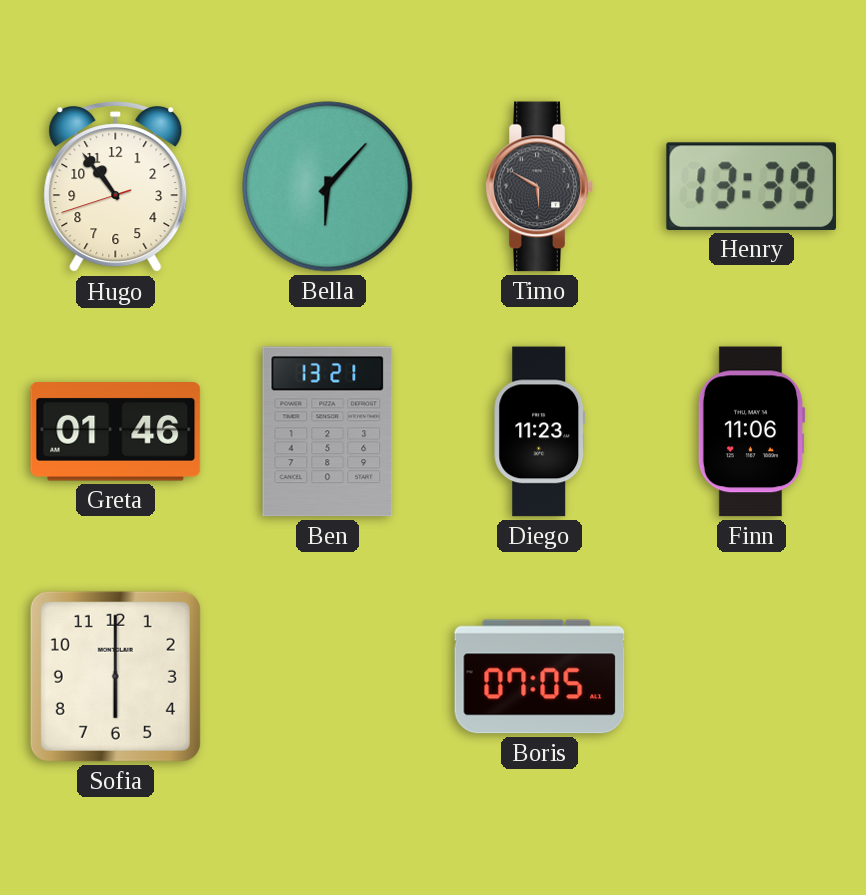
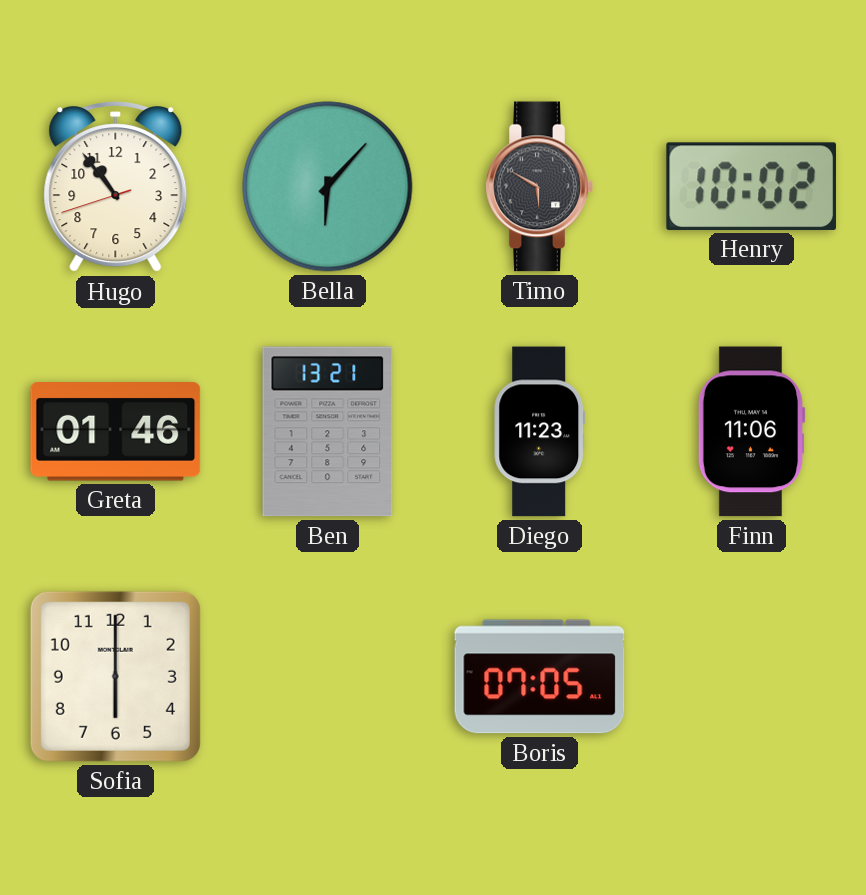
Henry: 13:39 -> 10:02
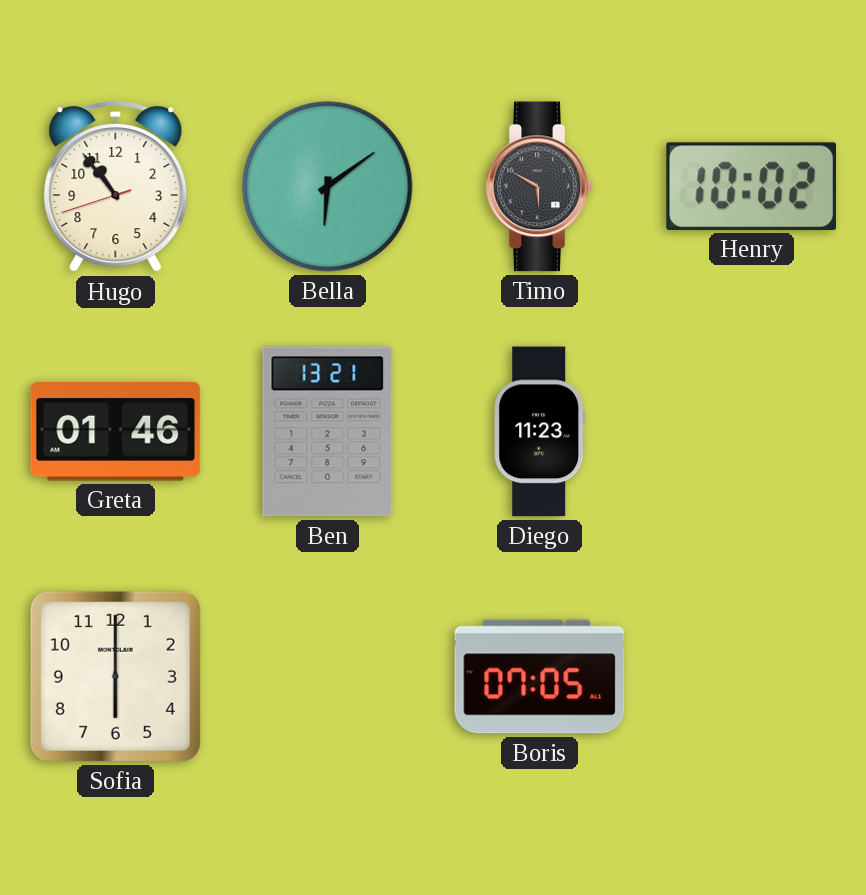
Bella: 6:07 -> 6:09
Finn: 11:06 -> none
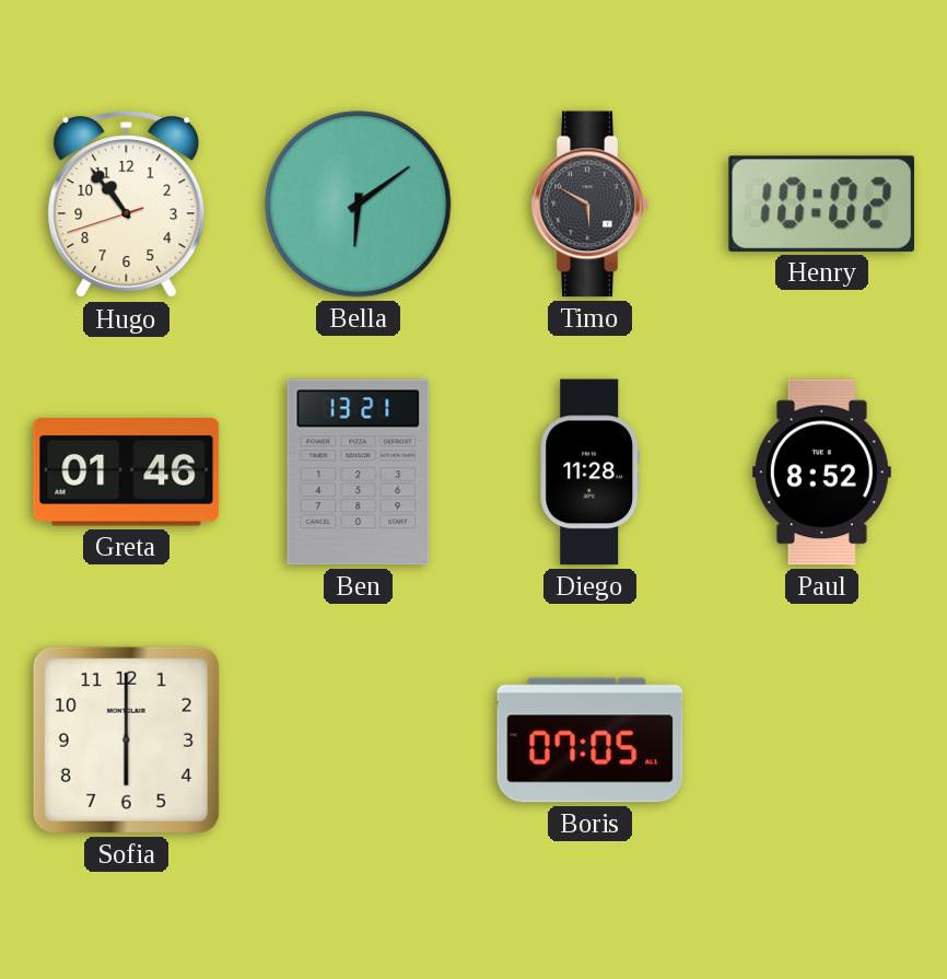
Diego: 11:23 -> 11:28
Paul: none -> 8:52
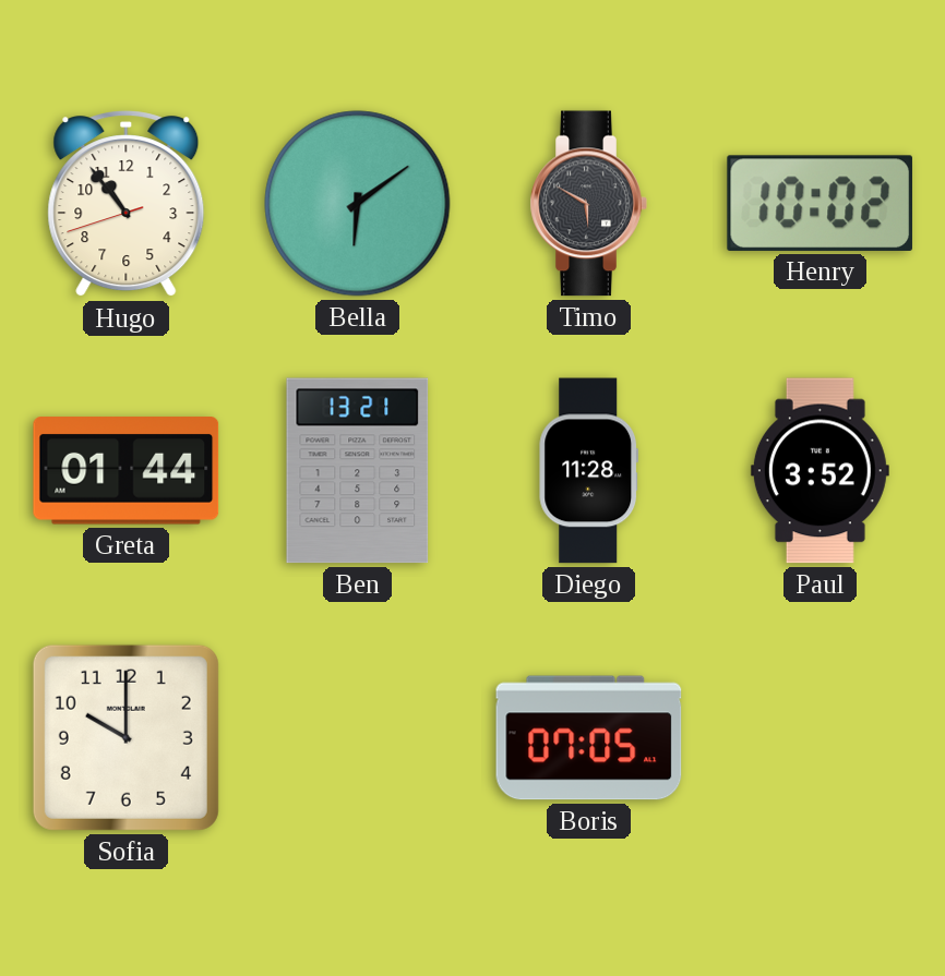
Greta: 01:46 -> 01:44
Paul: 8:52 -> 3:52
Sofia: 6:00 -> 10:00
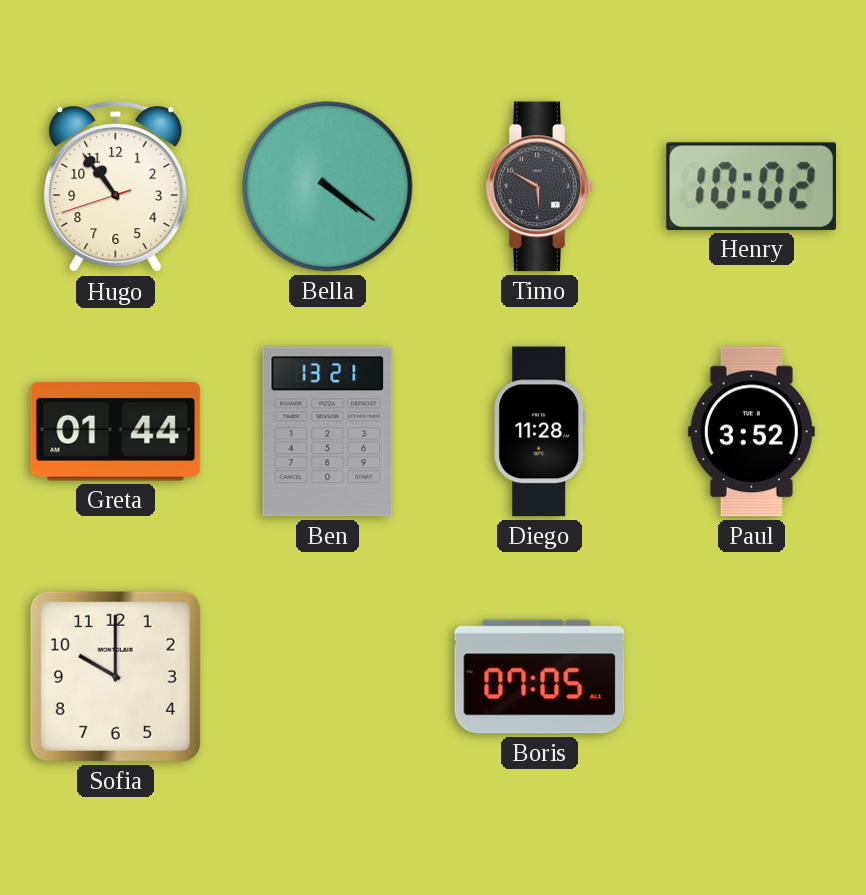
Bella: 6:09 -> 4:21
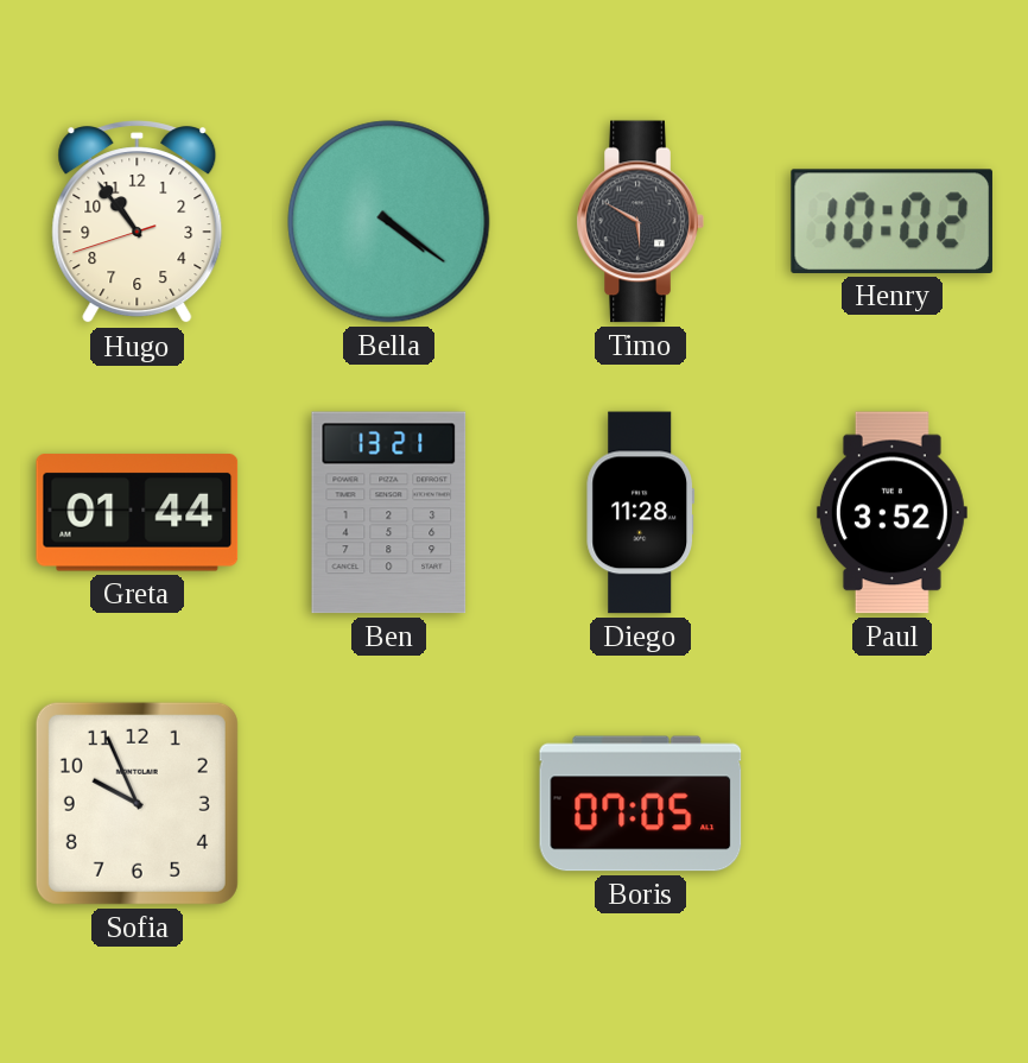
Sofia: 10:00 -> 9:56
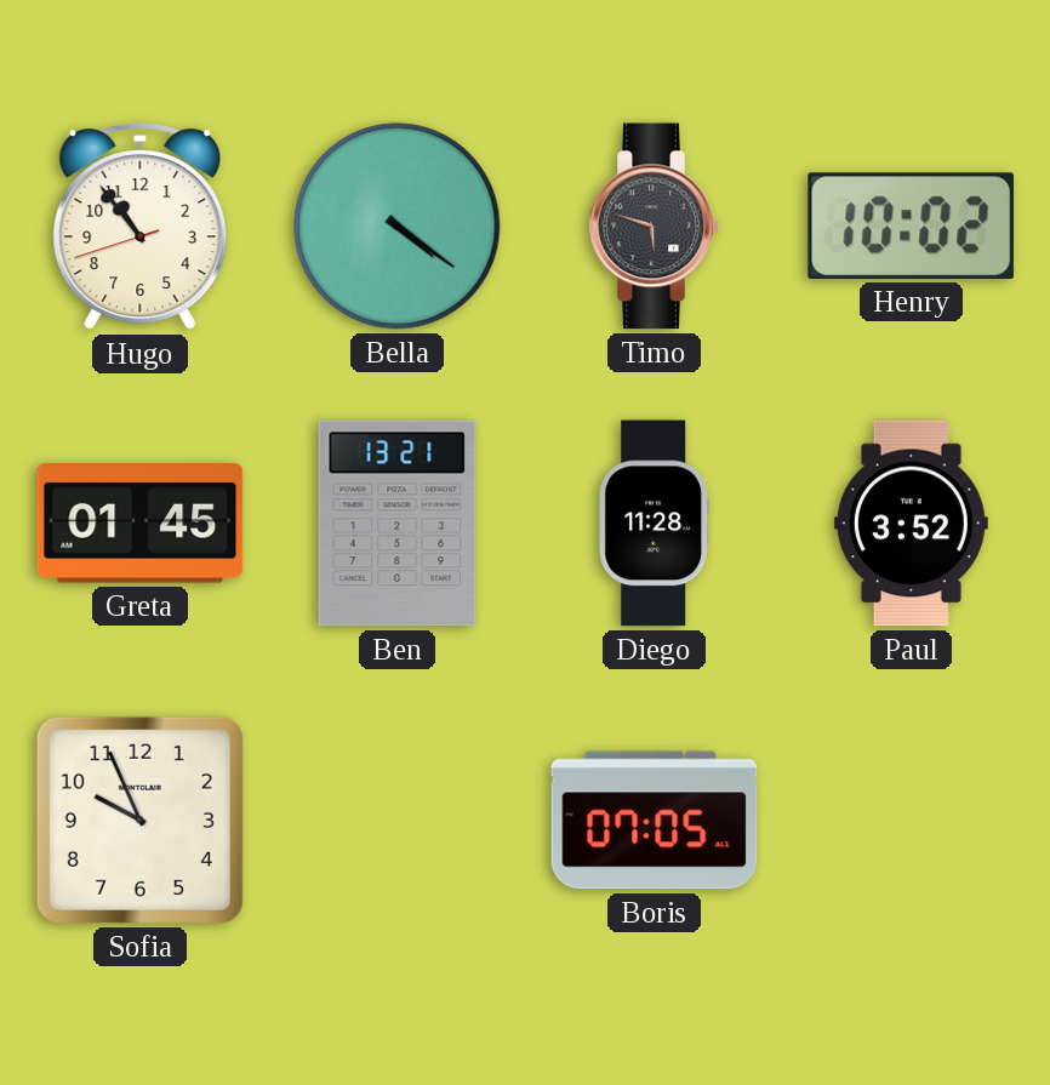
Timo: 5:50 -> 5:48
Greta: 01:44 -> 01:45
